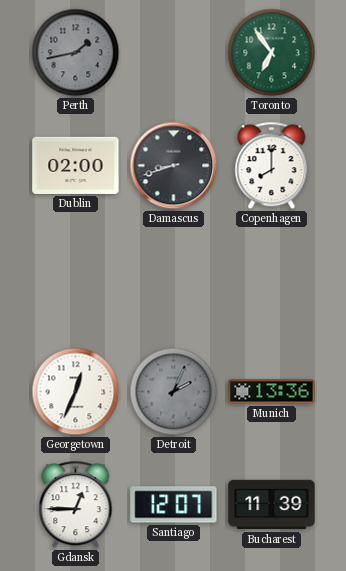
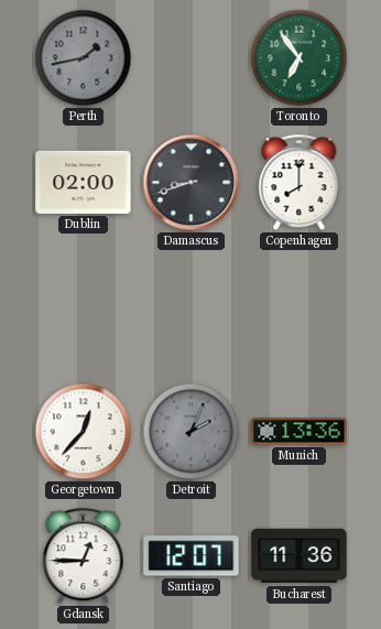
Georgetown: 12:34 -> 12:37
Bucharest: 11:39 -> 11:36
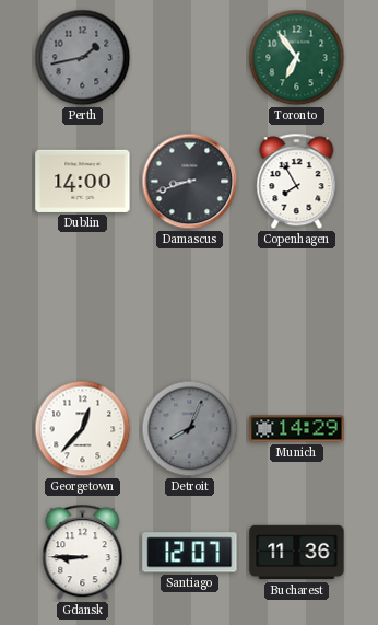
Dublin: 02:00 -> 14:00
Copenhagen: 8:00 -> 7:55
Detroit: 2:04 -> 8:04
Munich: 13:36 -> 14:29
Gdansk: 12:45 -> 8:45
